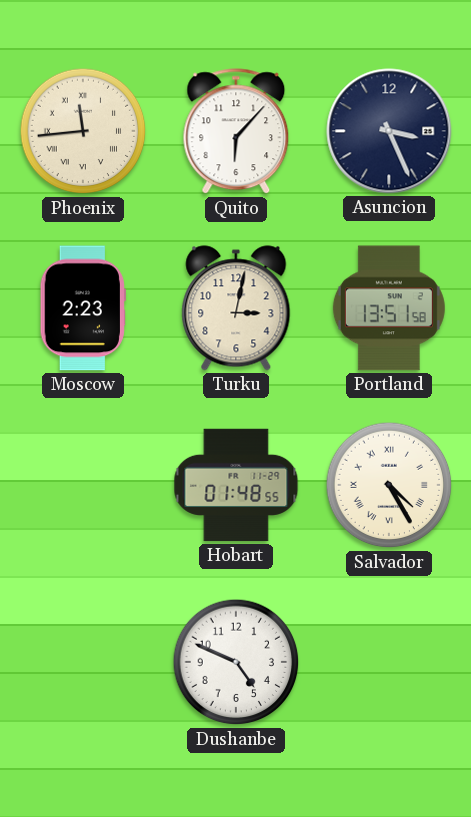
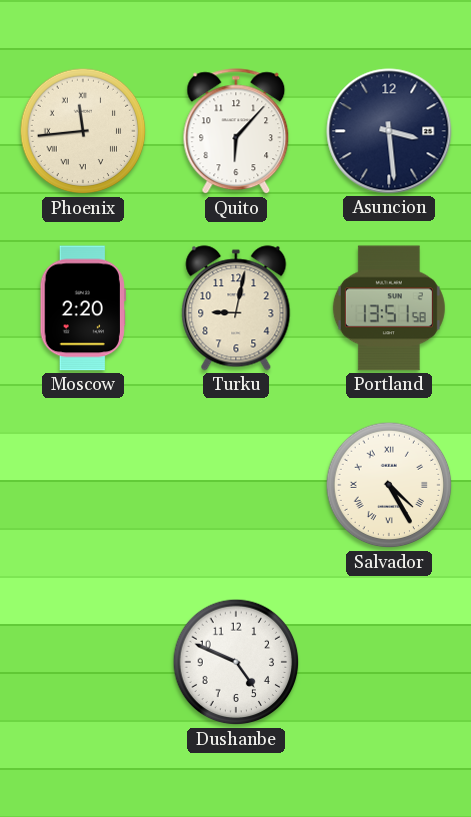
Asuncion: 3:26 -> 3:29
Moscow: 2:23 -> 2:20
Turku: 3:02 -> 9:02
Hobart: 01:48 -> none
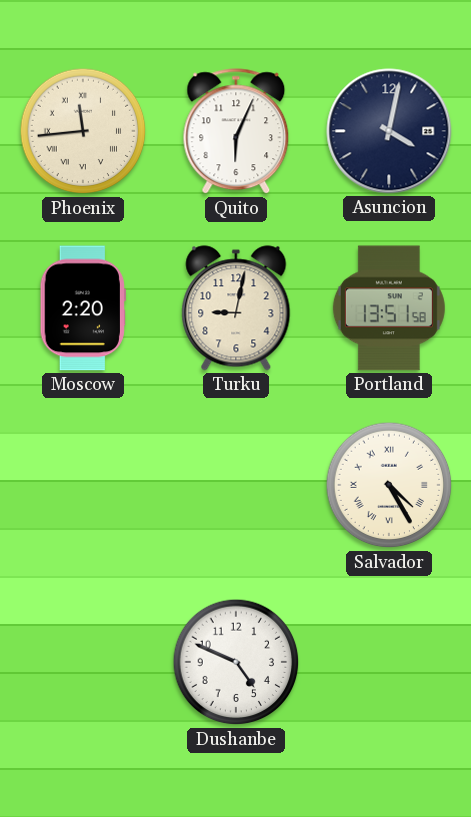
Quito: 6:07 -> 6:04
Asuncion: 3:29 -> 4:02
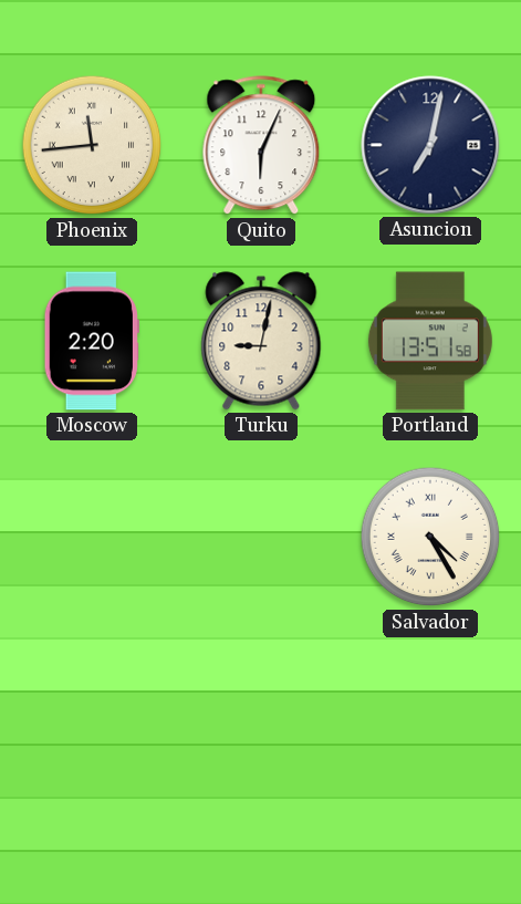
Asuncion: 4:02 -> 7:02
Dushanbe: 4:49 -> none
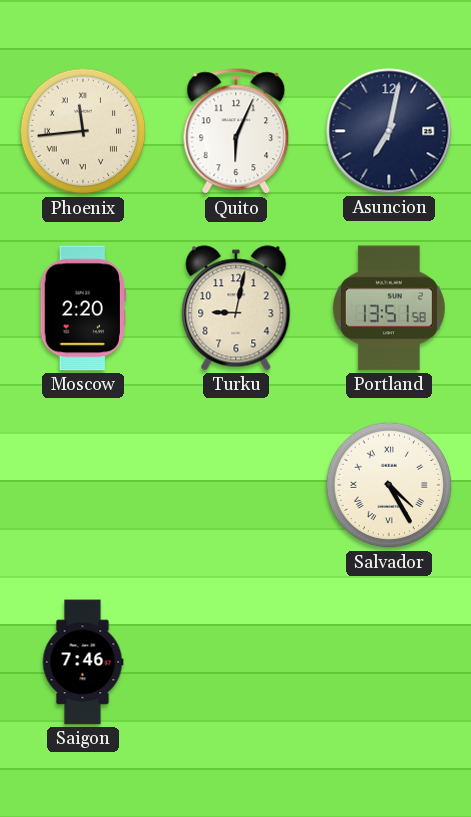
Saigon: none -> 7:46
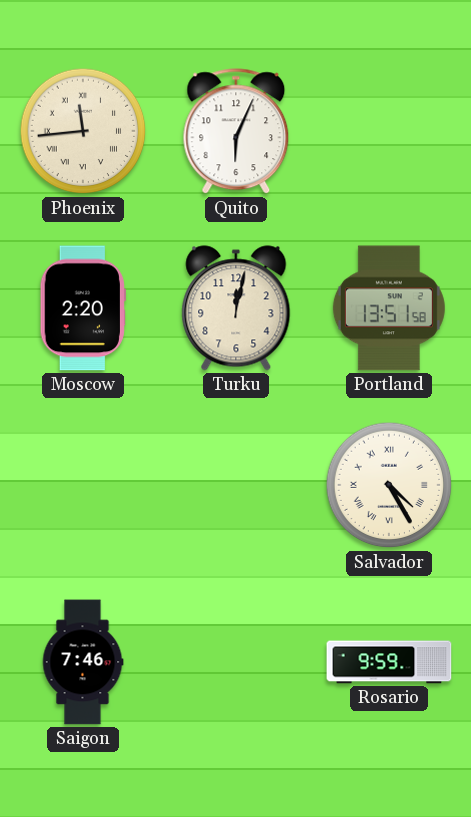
Asuncion: 7:02 -> none
Turku: 9:02 -> 12:02
Rosario: none -> 9:59
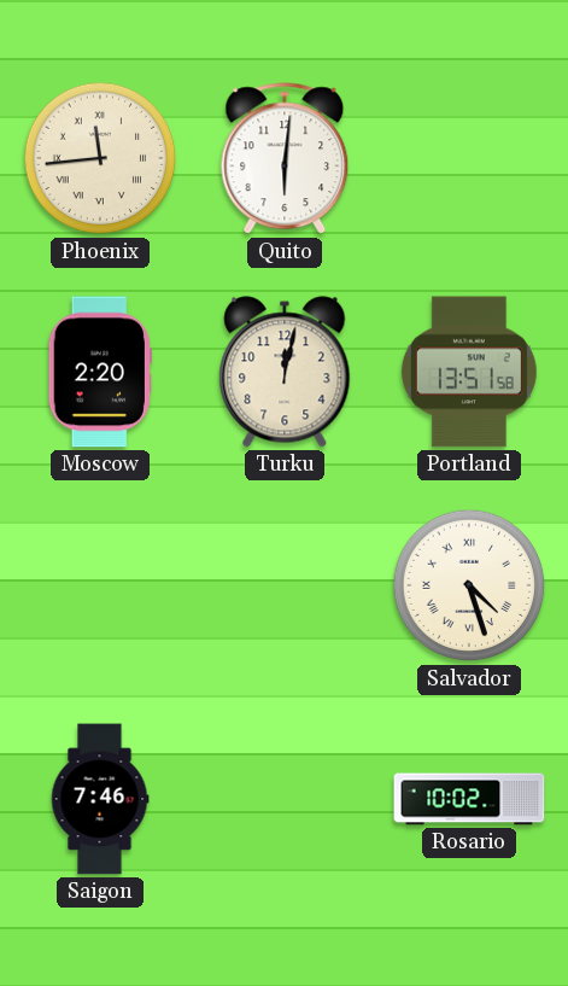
Quito: 6:04 -> 6:01
Salvador: 4:25 -> 4:27
Rosario: 9:59 -> 10:02
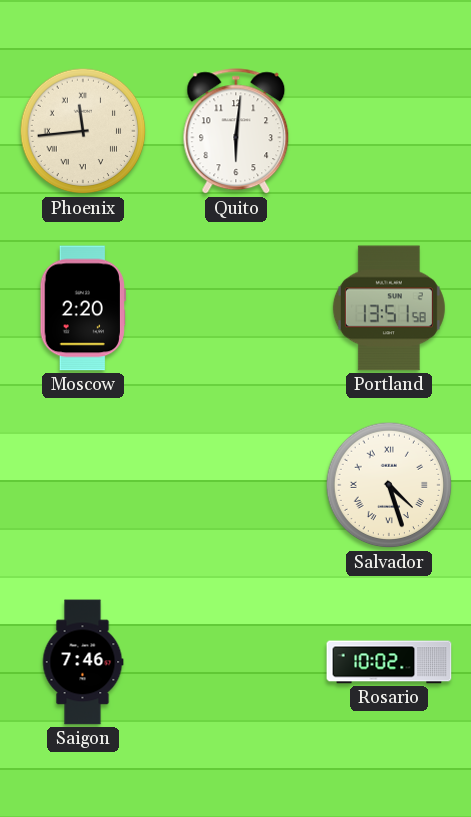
Turku: 12:02 -> none
